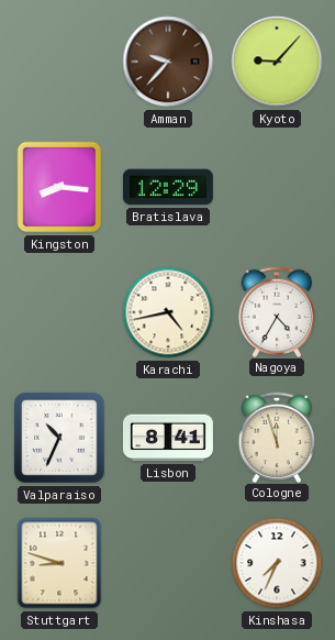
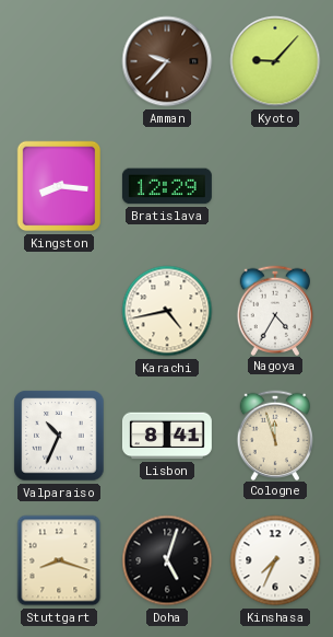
Stuttgart: 8:48 -> 8:18
Doha: none -> 5:03
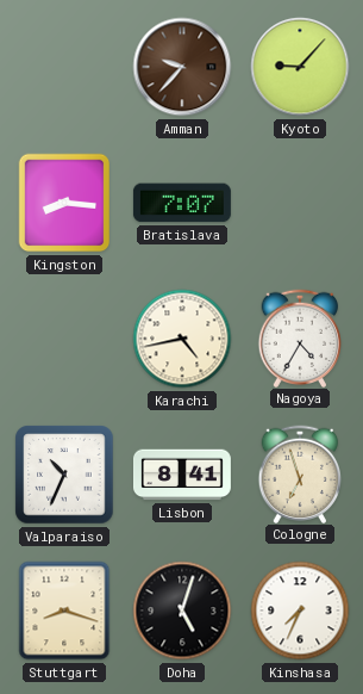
Bratislava: 12:29 -> 7:07
Cologne: 11:57 -> 6:57
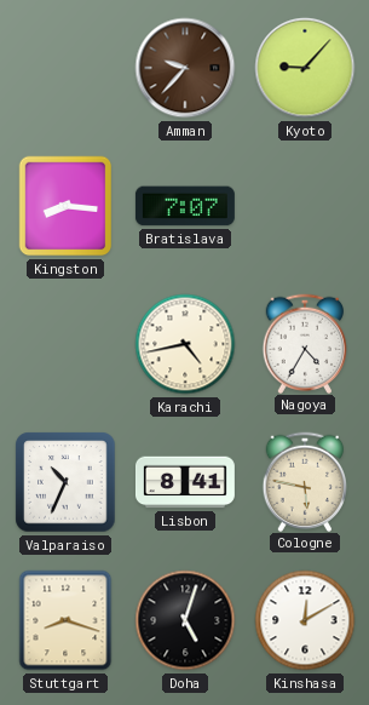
Cologne: 6:57 -> 5:47
Kinshasa: 7:34 -> 12:10
